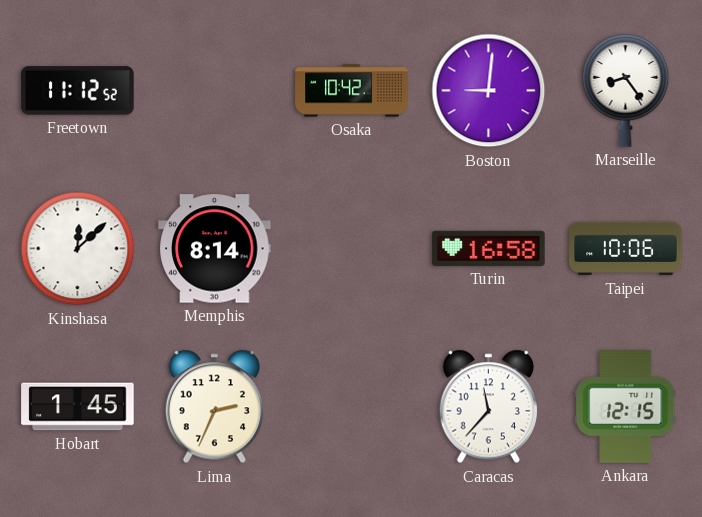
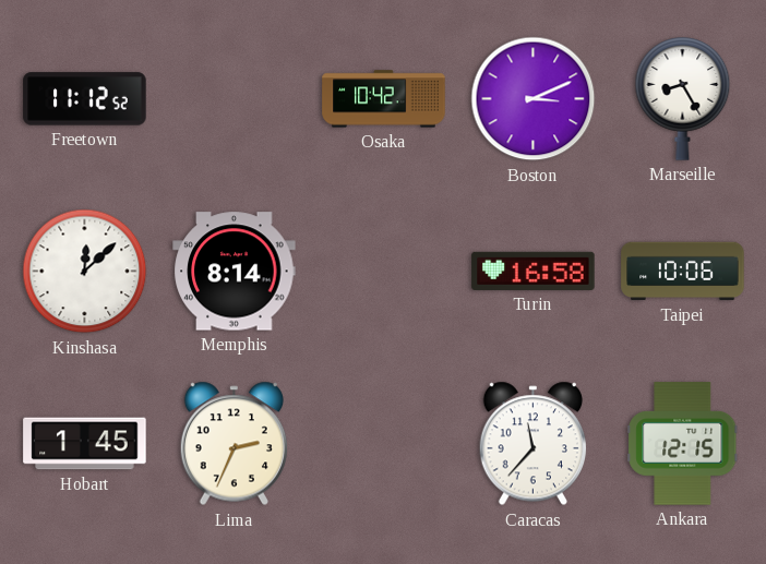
Boston: 9:01 -> 3:11
Marseille: 8:24 -> 8:25
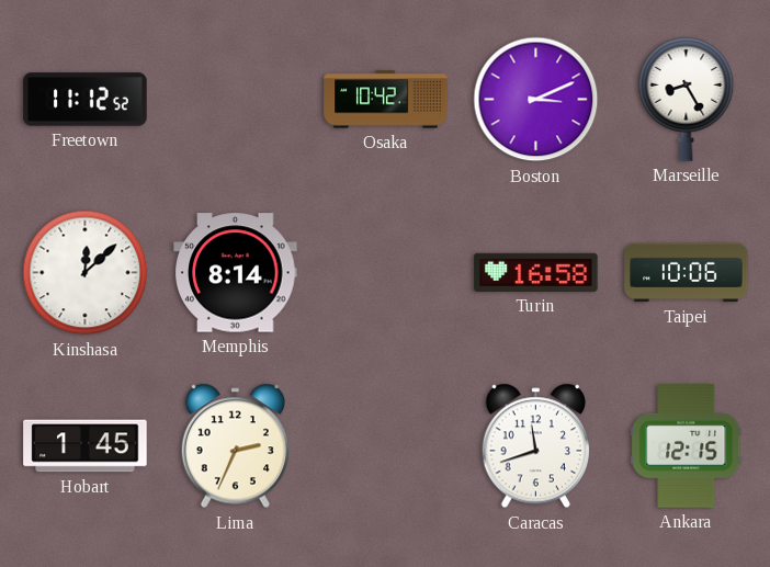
Caracas: 11:37 -> 11:42
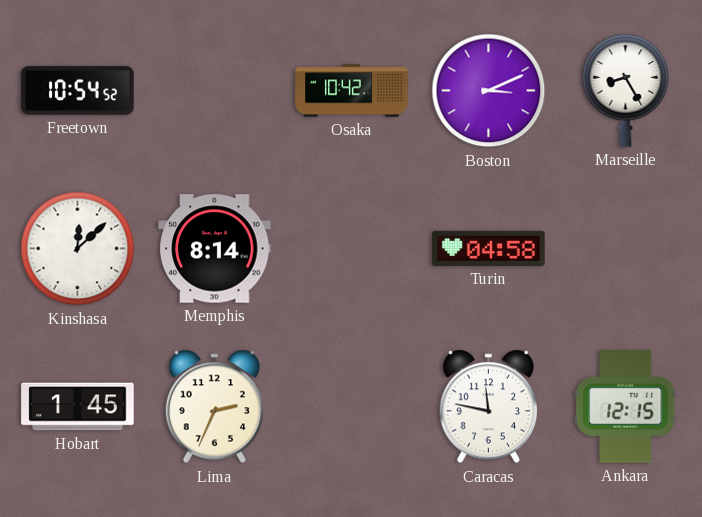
Freetown: 11:12 -> 10:54
Turin: 16:58 -> 04:58
Taipei: 10:06 -> none
Caracas: 11:42 -> 11:47
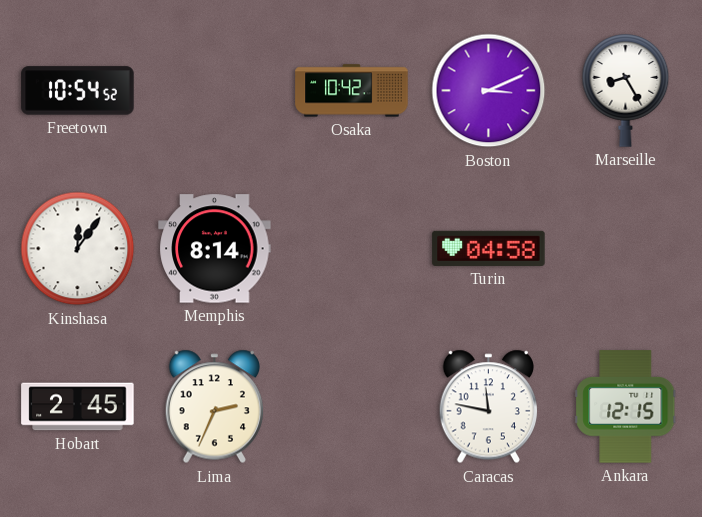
Kinshasa: 12:08 -> 12:06
Hobart: 1:45 -> 2:45
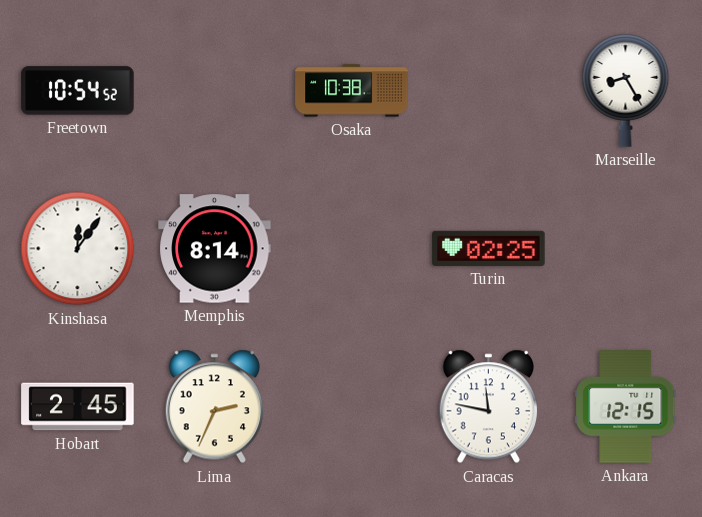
Osaka: 10:42 -> 10:38
Boston: 3:11 -> none
Turin: 04:58 -> 02:25
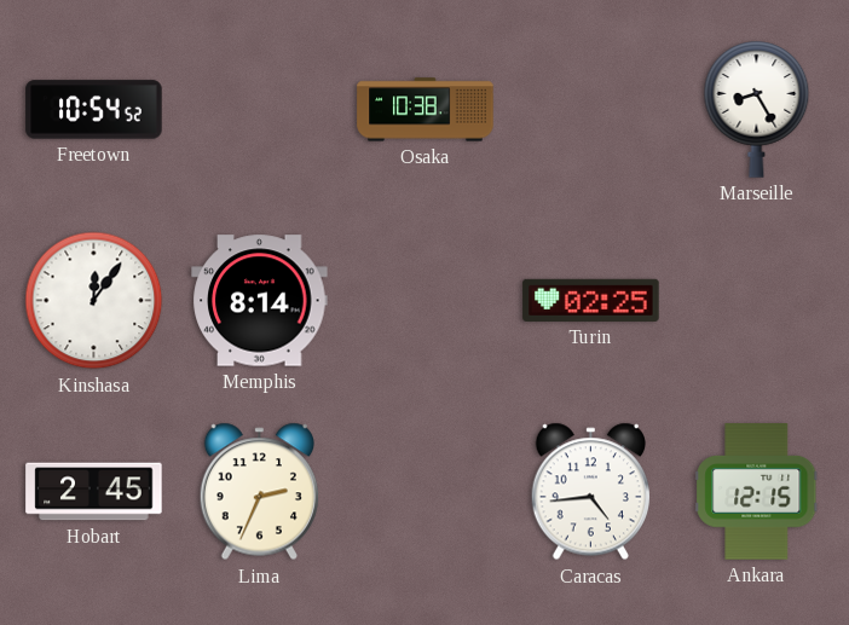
Caracas: 11:47 -> 4:44
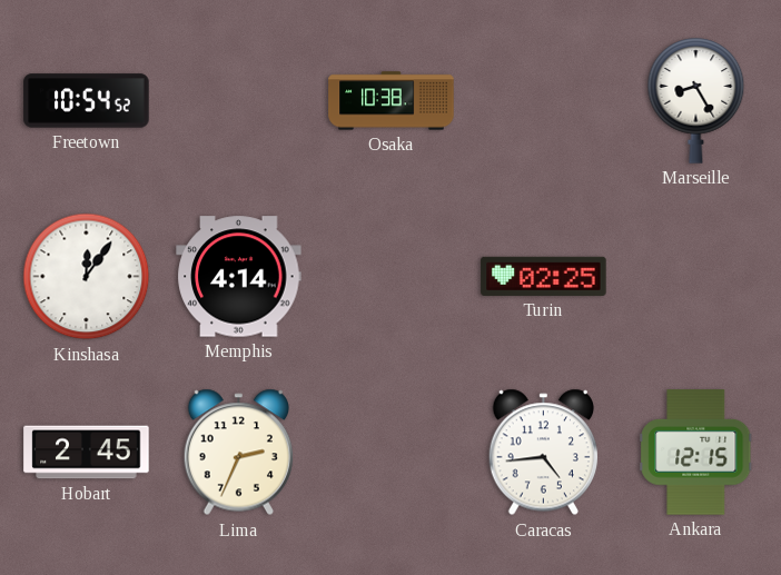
Memphis: 8:14 -> 4:14
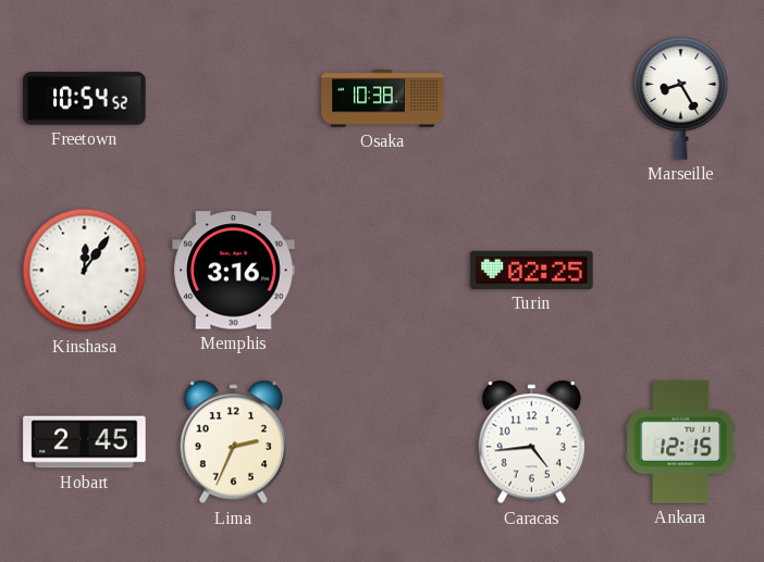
Memphis: 4:14 -> 3:16
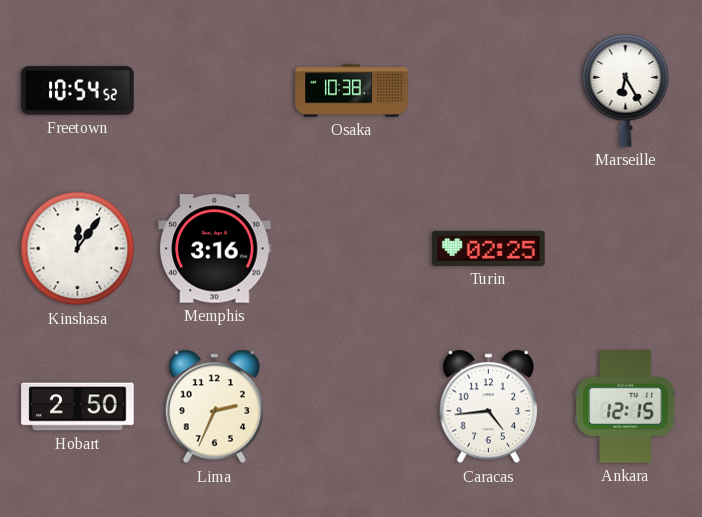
Marseille: 8:25 -> 6:25
Hobart: 2:45 -> 2:50
